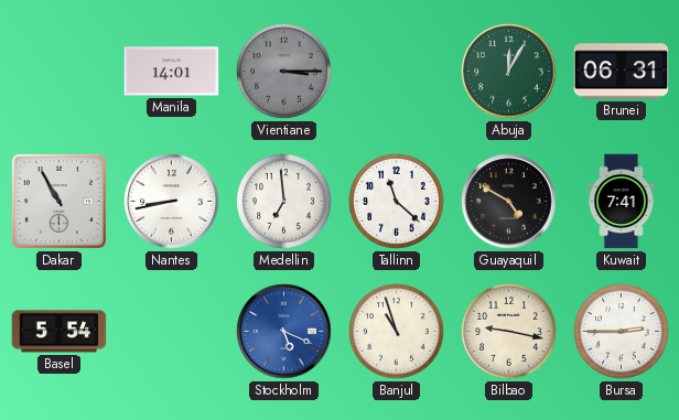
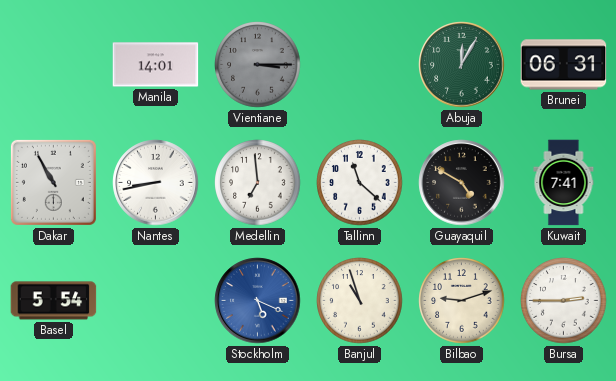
Bilbao: 9:17 -> 9:12
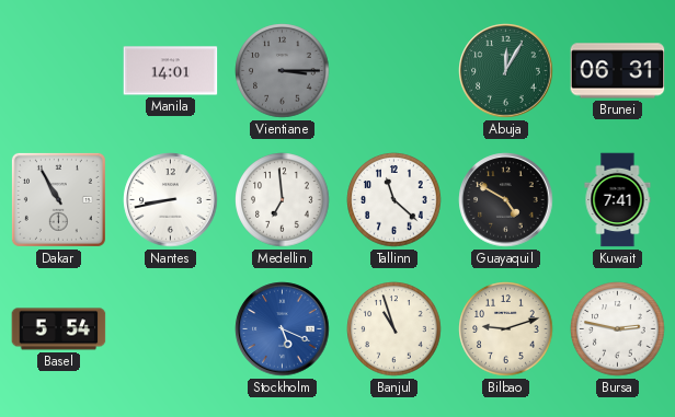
Bursa: 2:45 -> 2:47
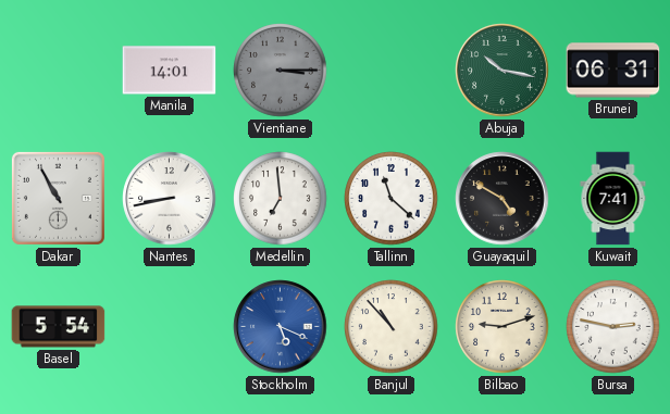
Abuja: 12:05 -> 10:17
Banjul: 10:57 -> 10:53
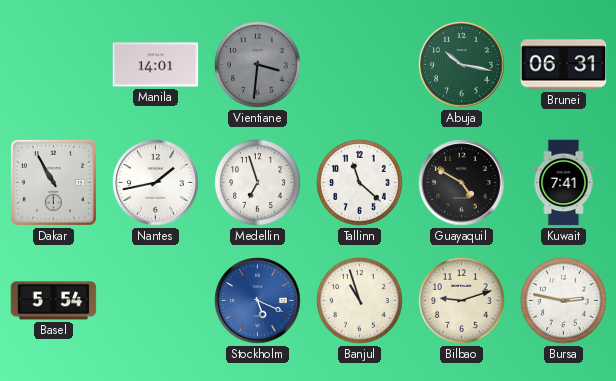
Vientiane: 3:15 -> 3:31
Nantes: 8:43 -> 1:43
Medellin: 6:59 -> 6:57
Banjul: 10:53 -> 10:57
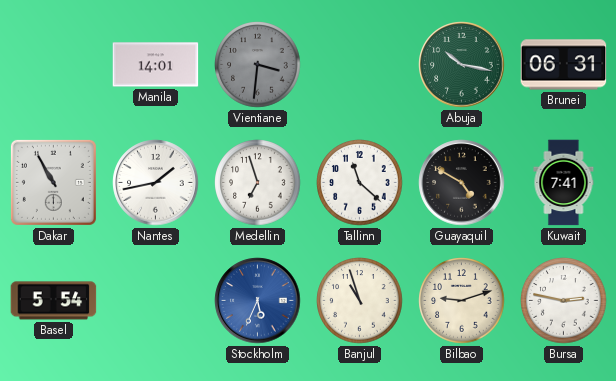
Stockholm: 5:19 -> 5:34
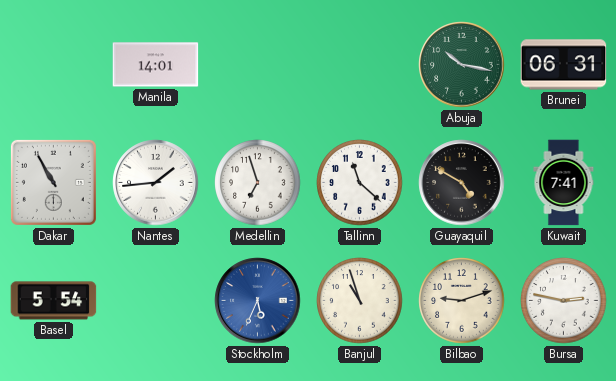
Vientiane: 3:31 -> none
Nantes: 1:43 -> 1:44
